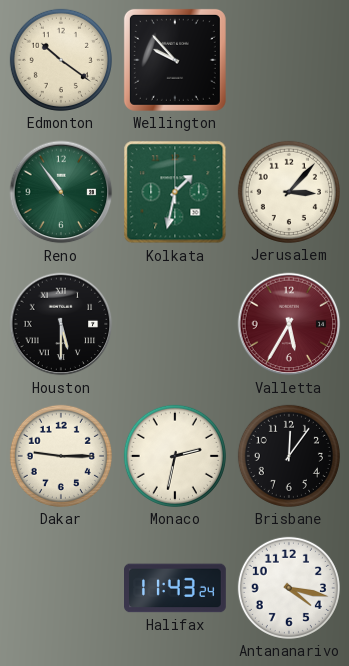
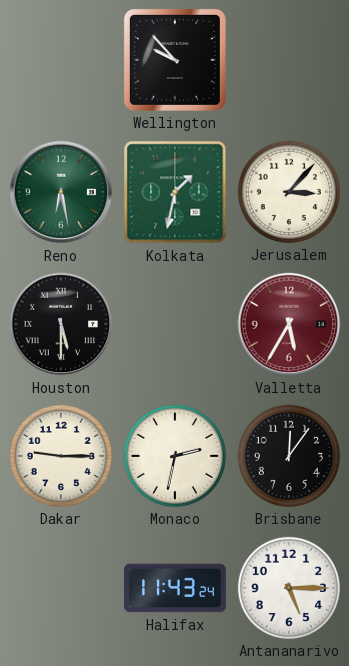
Edmonton: 10:21 -> none
Reno: 10:54 -> 6:28
Antananarivo: 4:17 -> 5:15
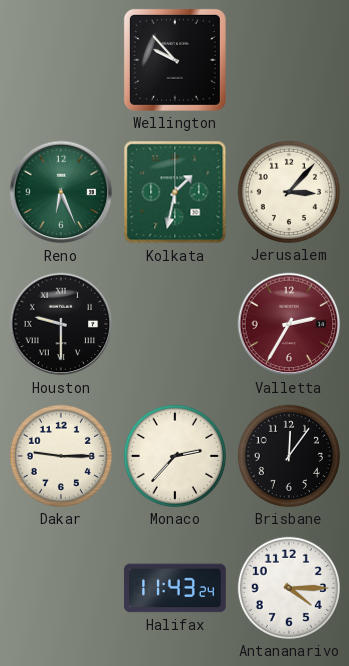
Reno: 6:28 -> 6:26
Houston: 5:30 -> 9:30
Valletta: 5:35 -> 2:35
Monaco: 2:32 -> 2:37
Antananarivo: 5:15 -> 4:15
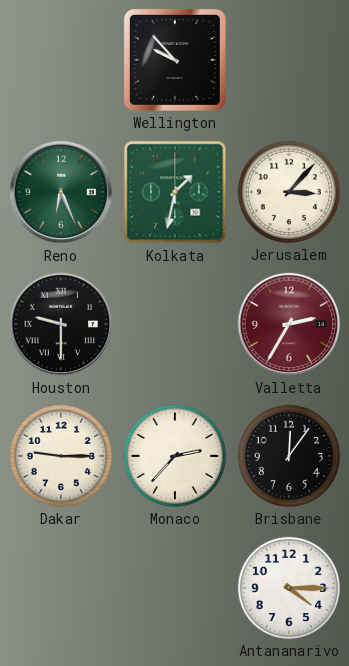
Halifax: 11:43 -> none
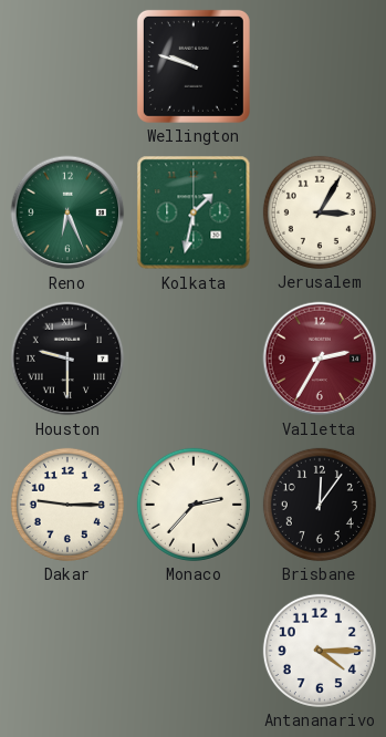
Wellington: 9:53 -> 9:48
Jerusalem: 3:07 -> 3:05
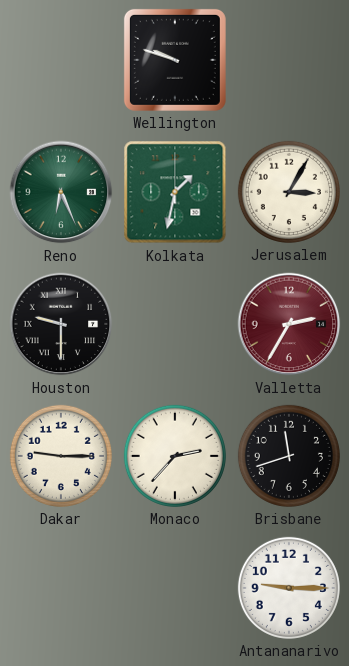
Brisbane: 12:06 -> 11:42
Antananarivo: 4:15 -> 9:15
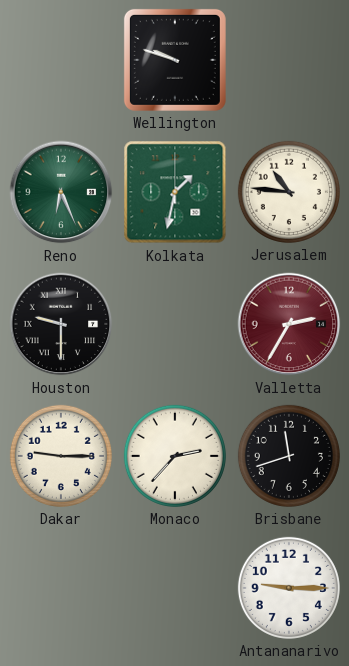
Jerusalem: 3:05 -> 10:46
